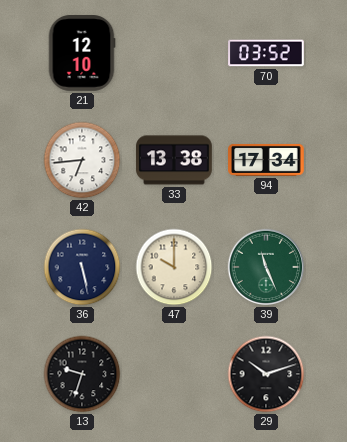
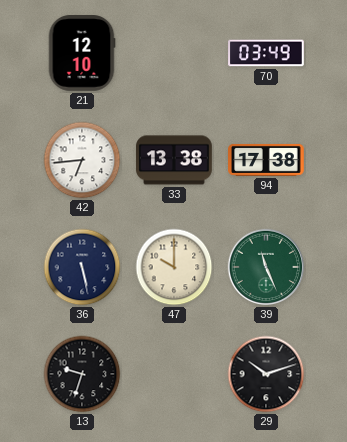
70: 03:52 -> 03:49
94: 17:34 -> 17:38
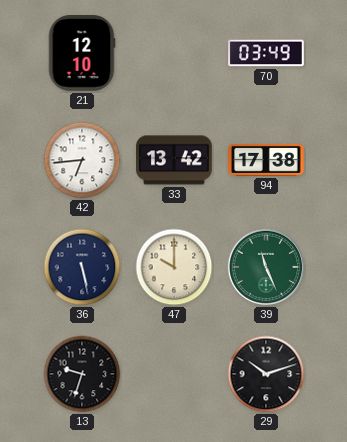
33: 13:38 -> 13:42
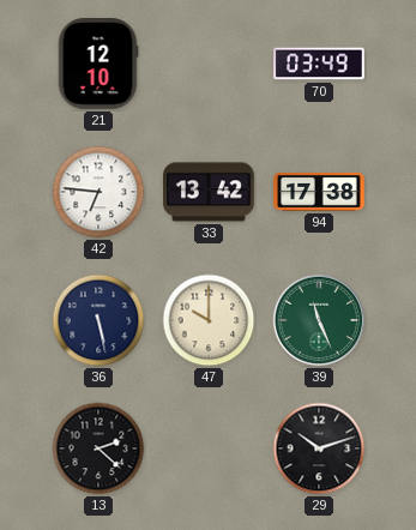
42: 6:44 -> 6:46
13: 9:33 -> 2:22
